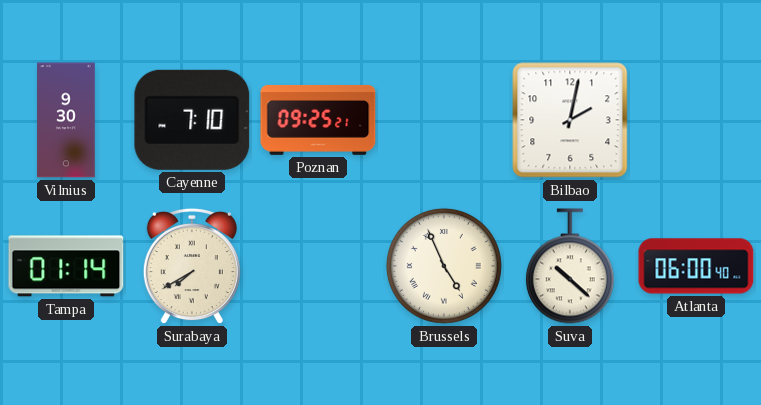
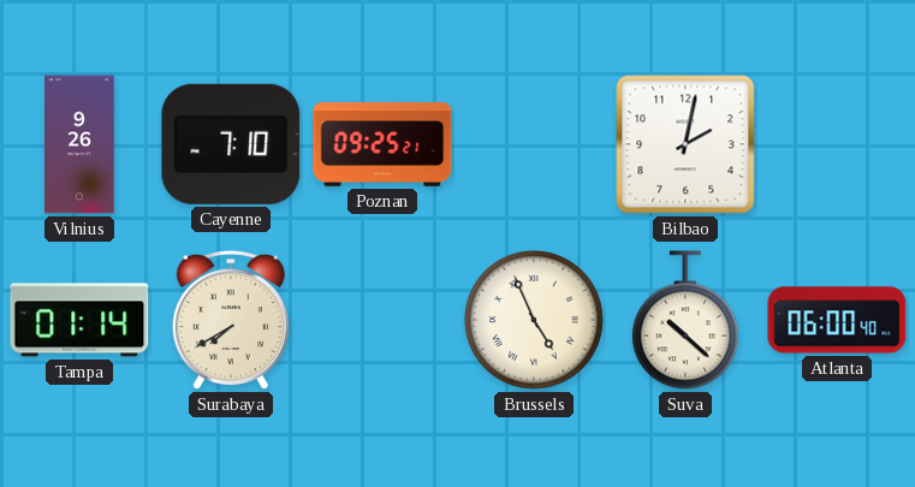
Vilnius: 9:30 -> 9:26
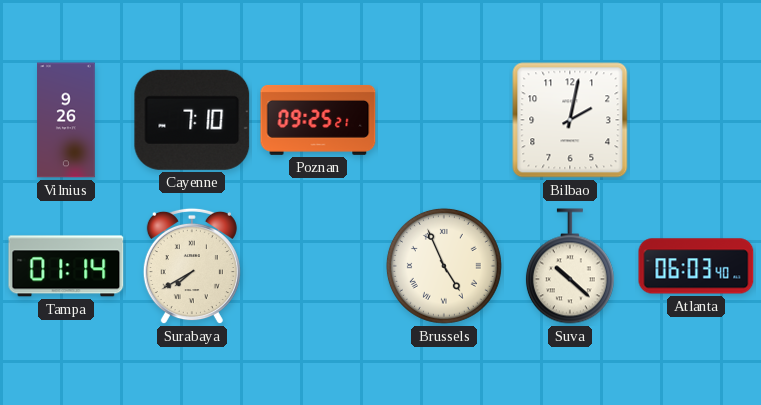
Atlanta: 06:00 -> 06:03
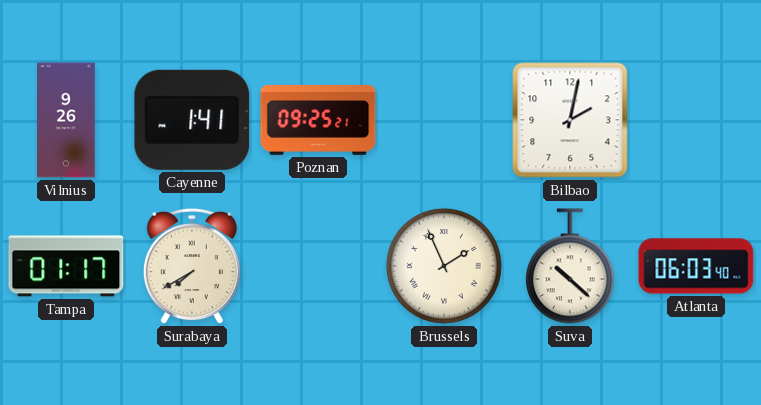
Cayenne: 7:10 -> 1:41
Tampa: 01:14 -> 01:17
Brussels: 4:56 -> 1:56
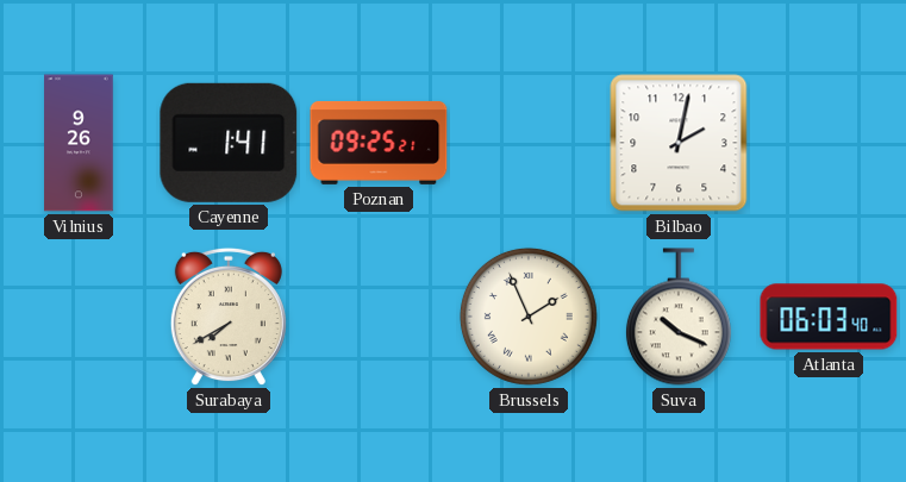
Tampa: 01:17 -> none
Suva: 10:22 -> 10:19
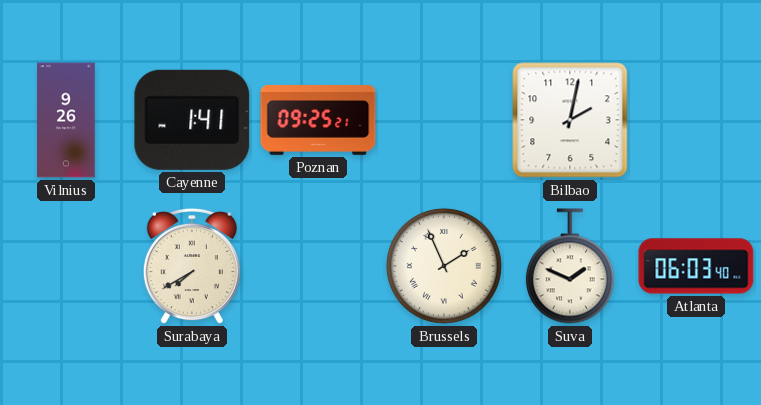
Suva: 10:19 -> 1:49
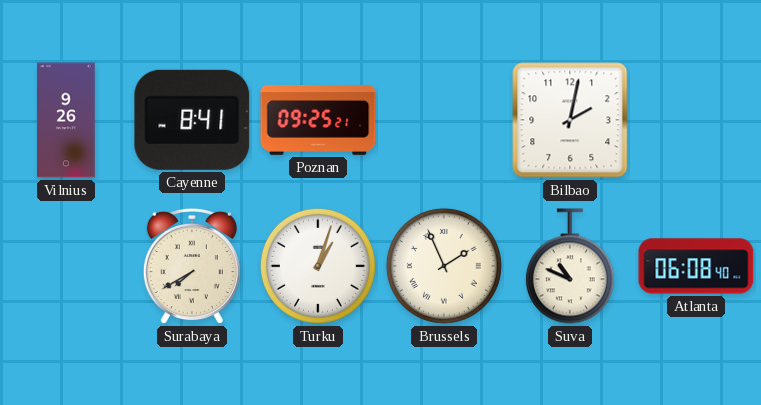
Cayenne: 1:41 -> 8:41
Turku: none -> 1:03
Suva: 1:49 -> 10:49
Atlanta: 06:03 -> 06:08
